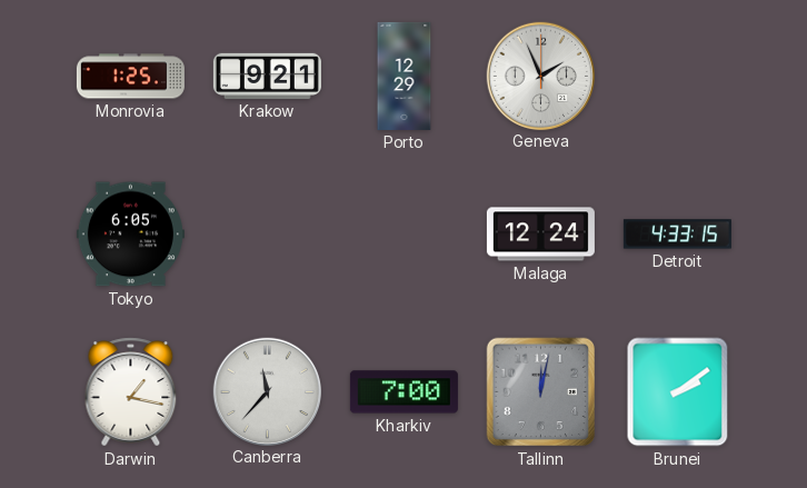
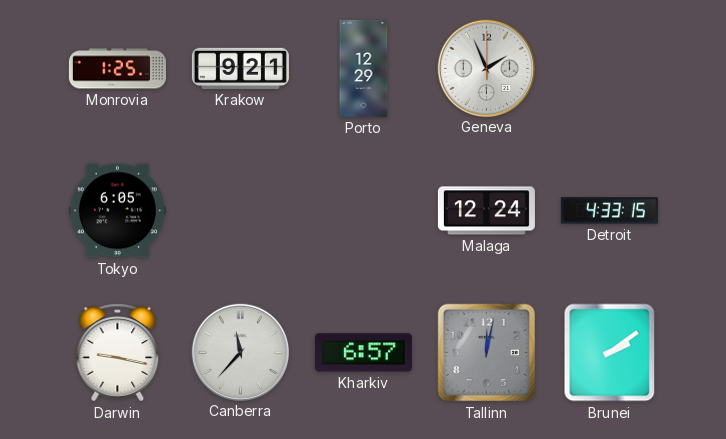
Darwin: 1:17 -> 9:17
Kharkiv: 7:00 -> 6:57
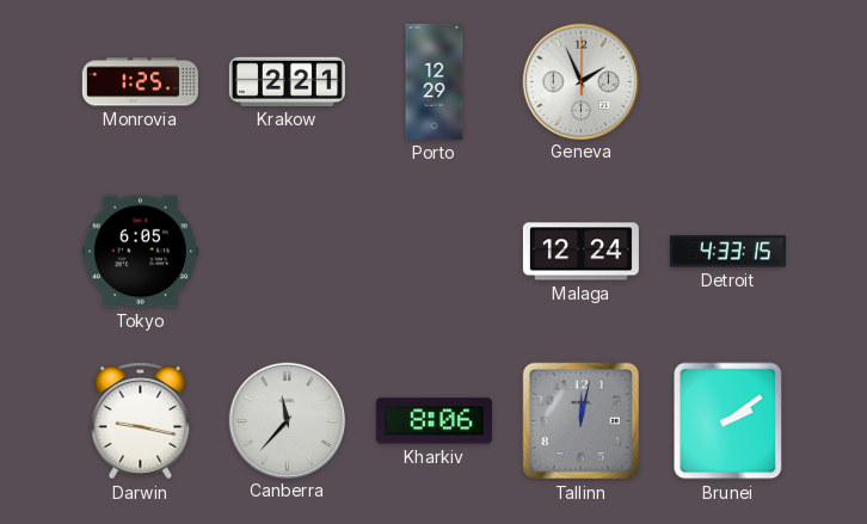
Krakow: 9:21 -> 2:21
Kharkiv: 6:57 -> 8:06
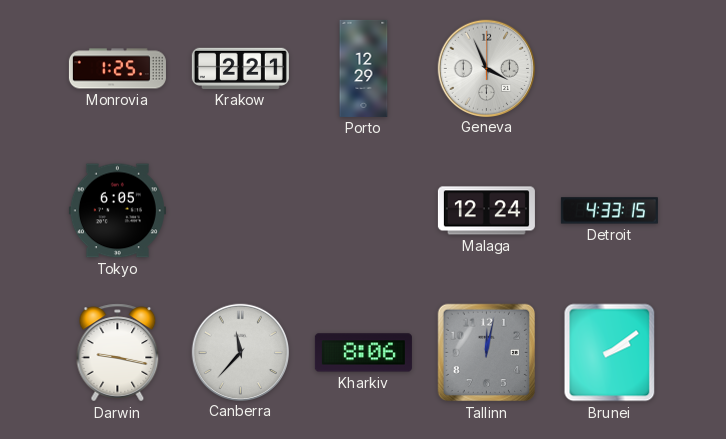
Geneva: 1:56 -> 3:56
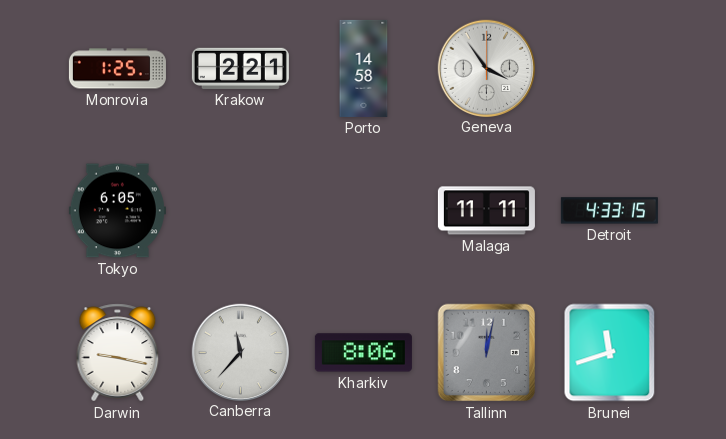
Porto: 12:29 -> 14:58
Geneva: 3:56 -> 3:54
Malaga: 12:24 -> 11:11
Brunei: 2:09 -> 11:42
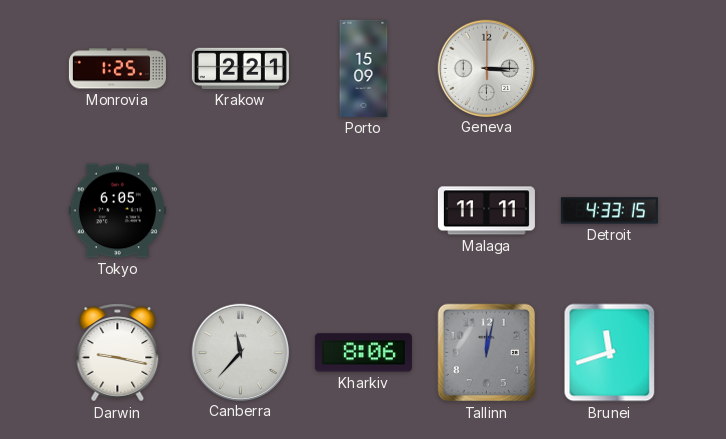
Porto: 14:58 -> 15:09
Geneva: 3:54 -> 3:15
